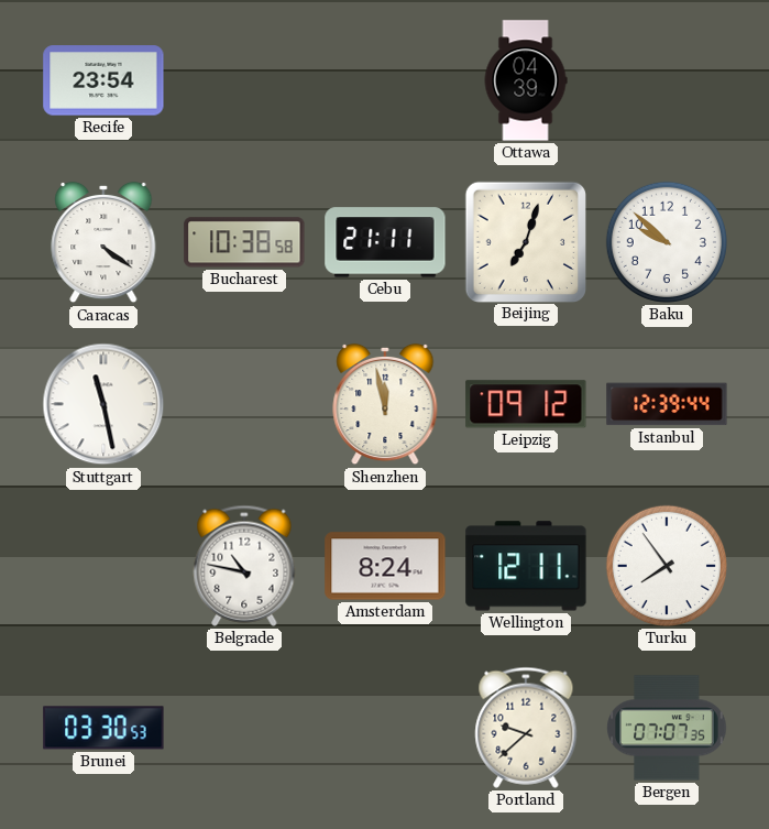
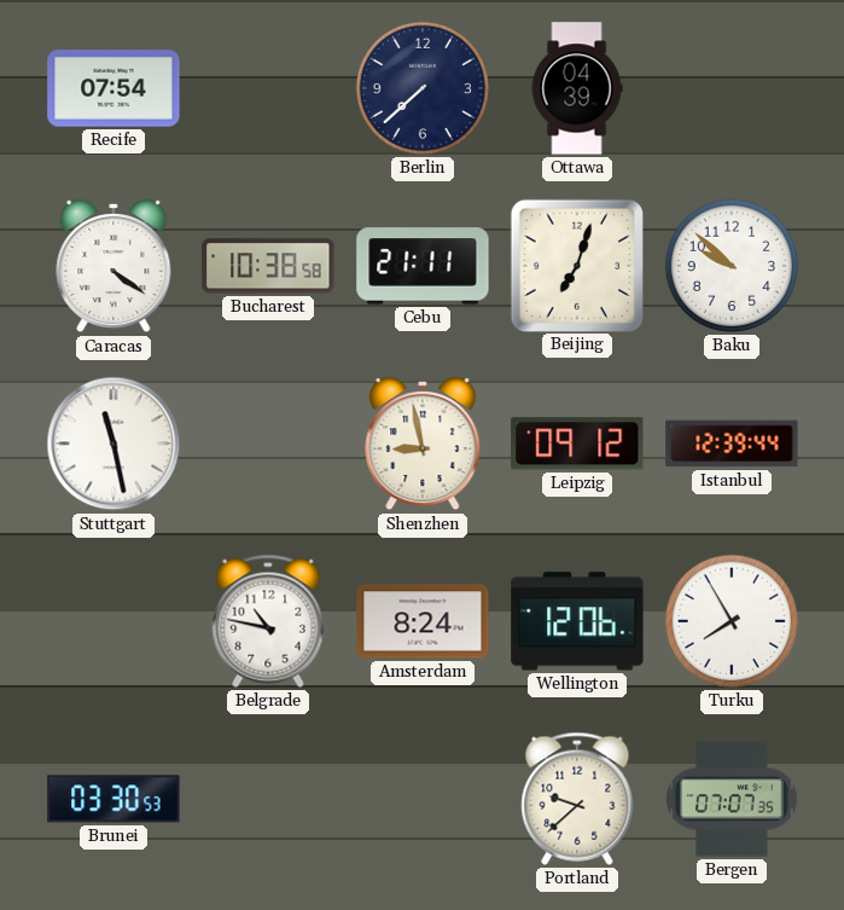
Recife: 23:54 -> 07:54
Berlin: none -> 7:38
Shenzhen: 11:58 -> 8:58
Wellington: 12:11 -> 12:06
Turku: 7:54 -> 7:55
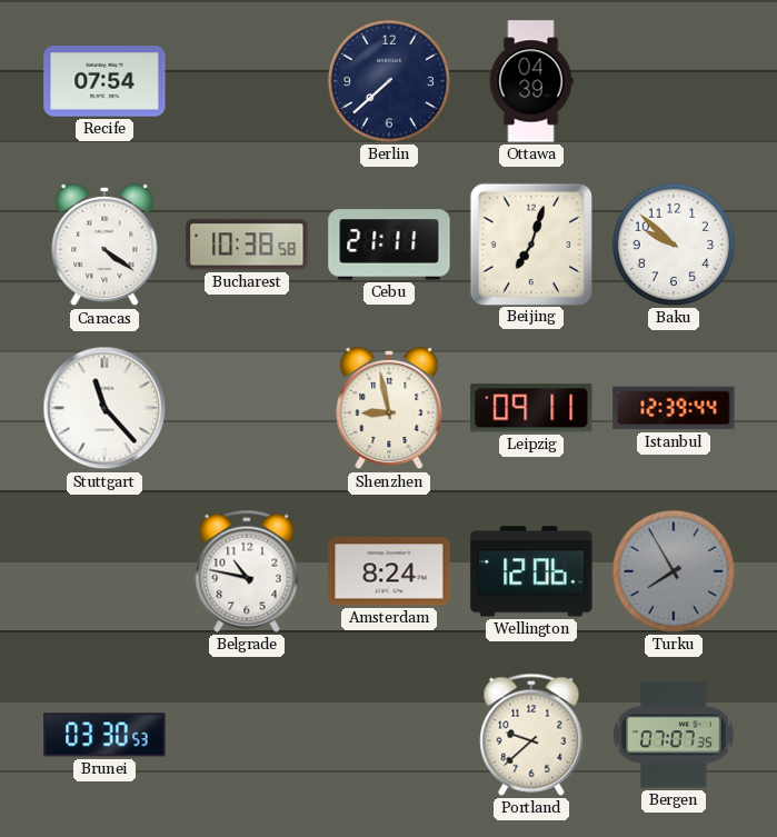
Stuttgart: 11:28 -> 11:23
Leipzig: 09:12 -> 09:11
Turku dial: white -> grey
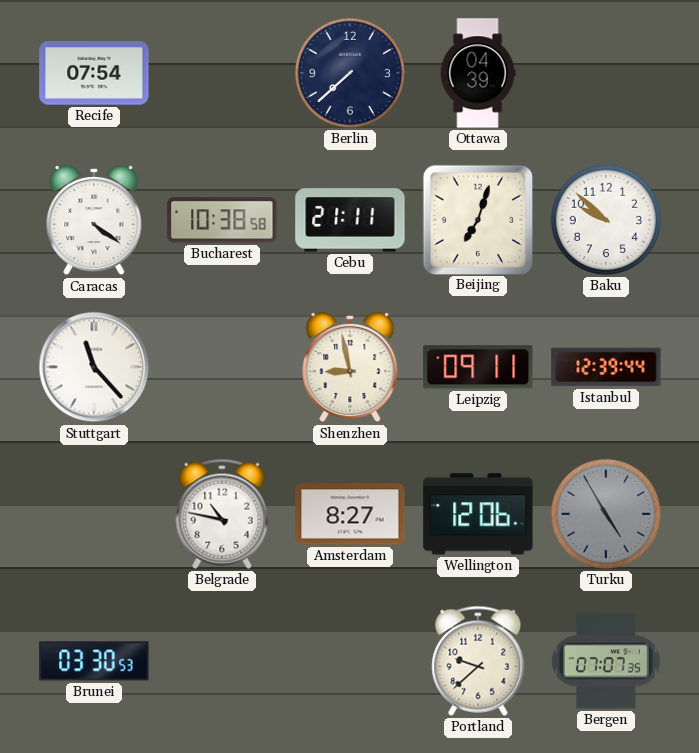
Amsterdam: 8:24 -> 8:27
Turku: 7:55 -> 4:55
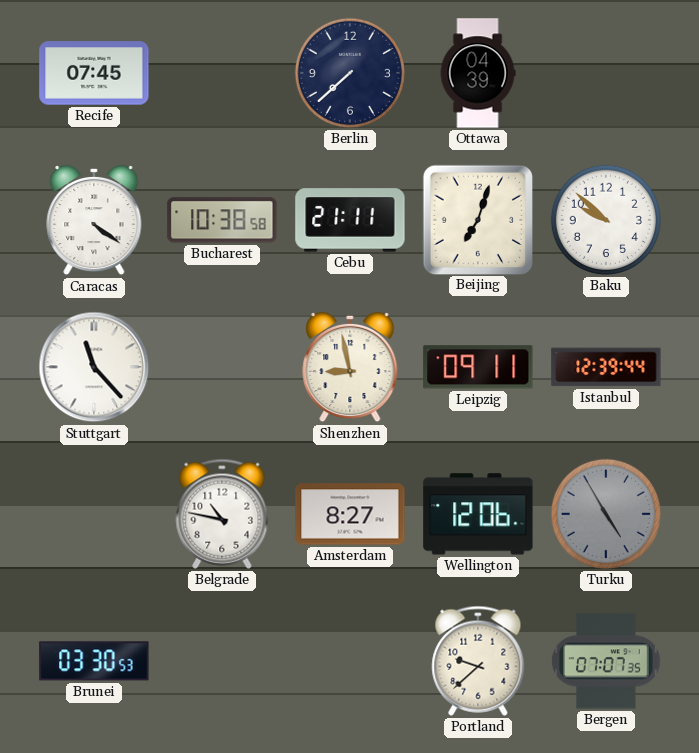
Recife: 07:54 -> 07:45
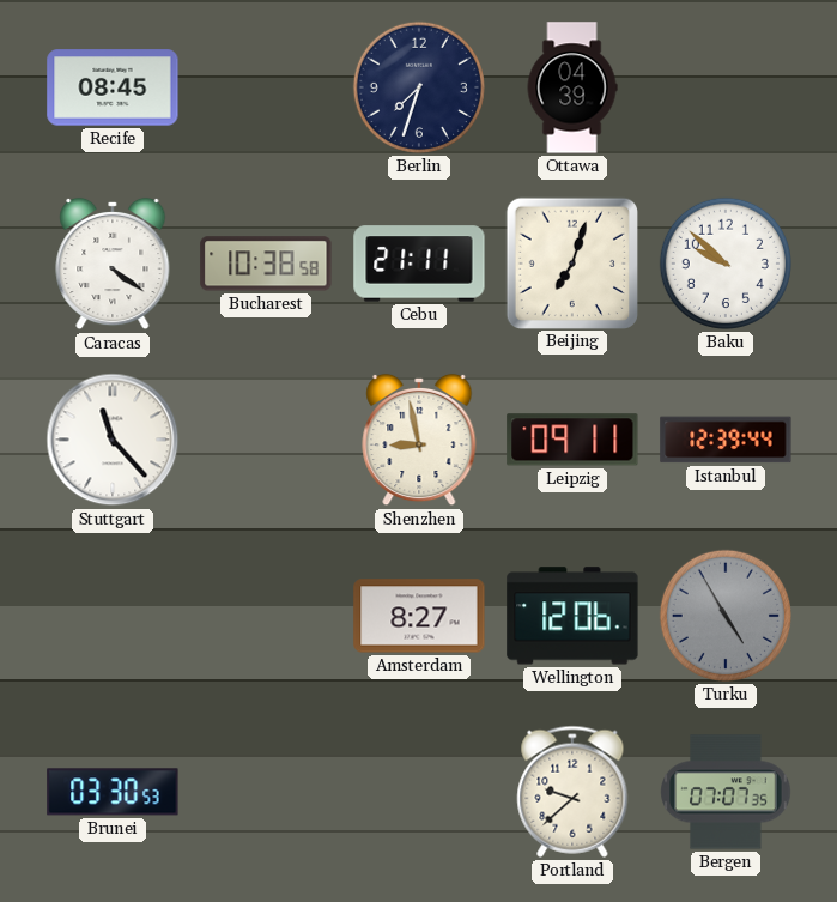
Recife: 07:45 -> 08:45
Berlin: 7:38 -> 7:33
Belgrade: 10:47 -> none
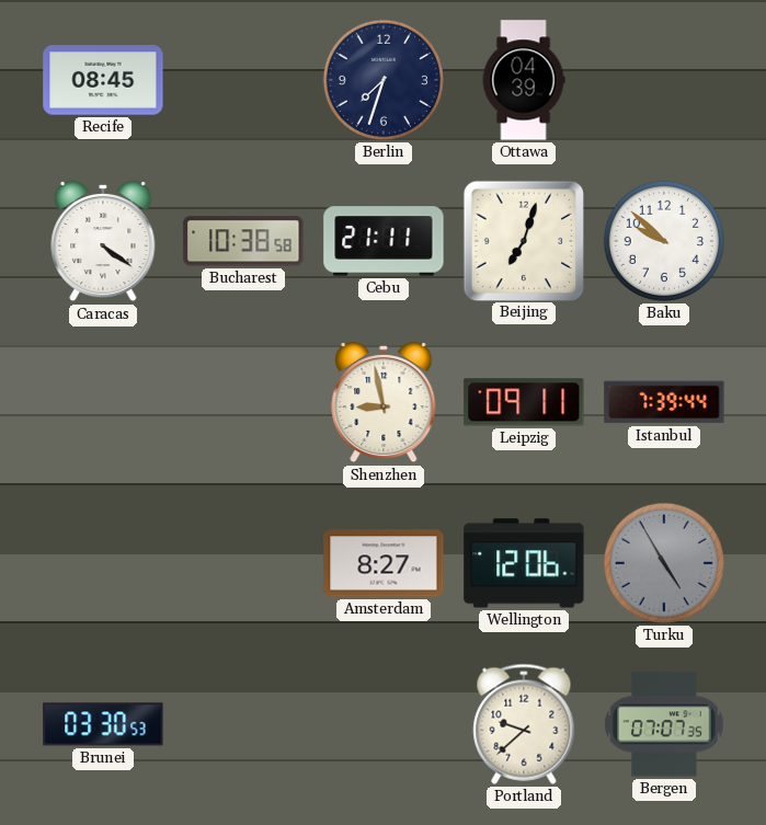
Stuttgart: 11:23 -> none
Istanbul: 12:39 -> 7:39
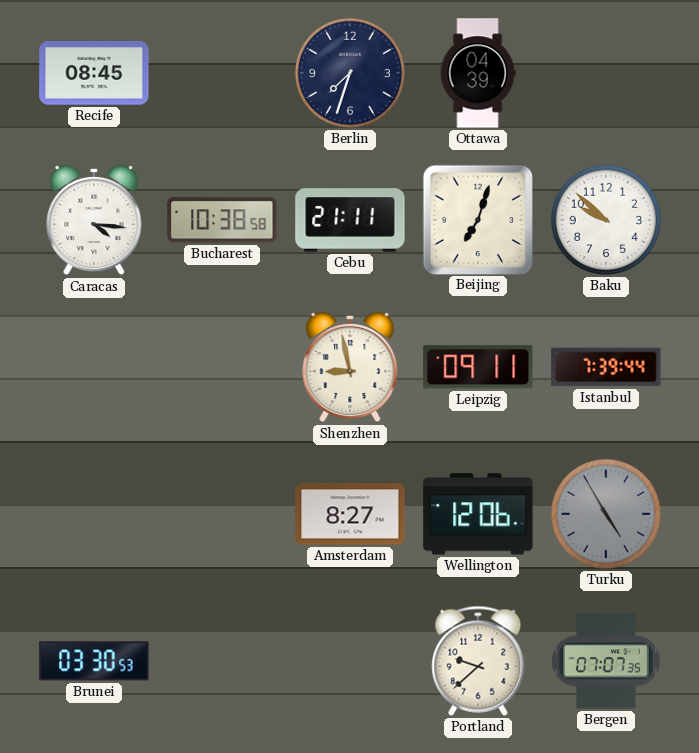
Caracas: 4:21 -> 4:16
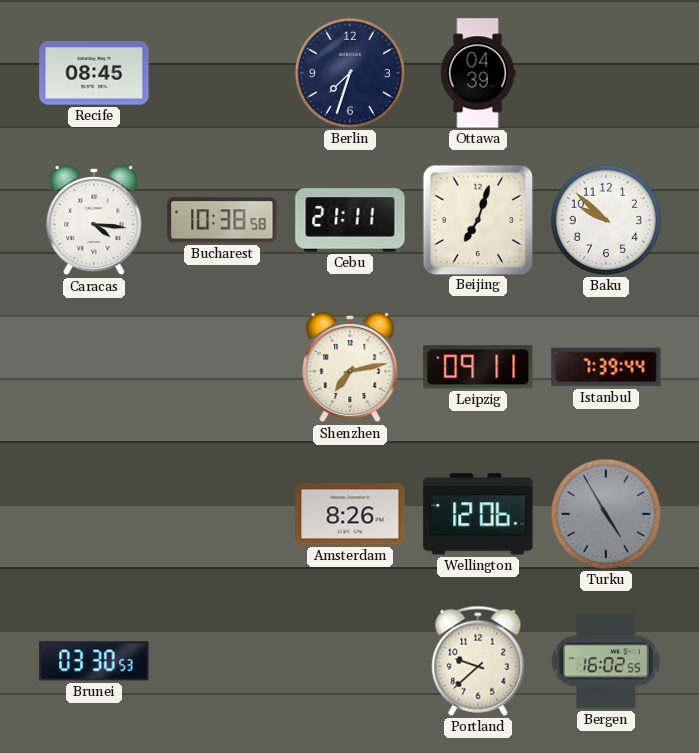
Shenzhen: 8:58 -> 7:13
Amsterdam: 8:27 -> 8:26
Bergen: 07:07 -> 16:02
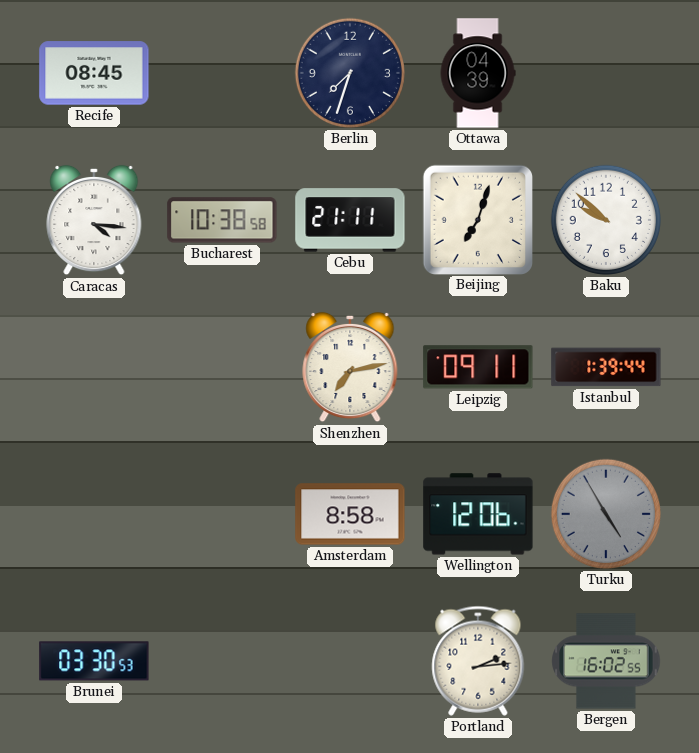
Istanbul: 7:39 -> 1:39
Amsterdam: 8:26 -> 8:58
Portland: 9:38 -> 2:14
